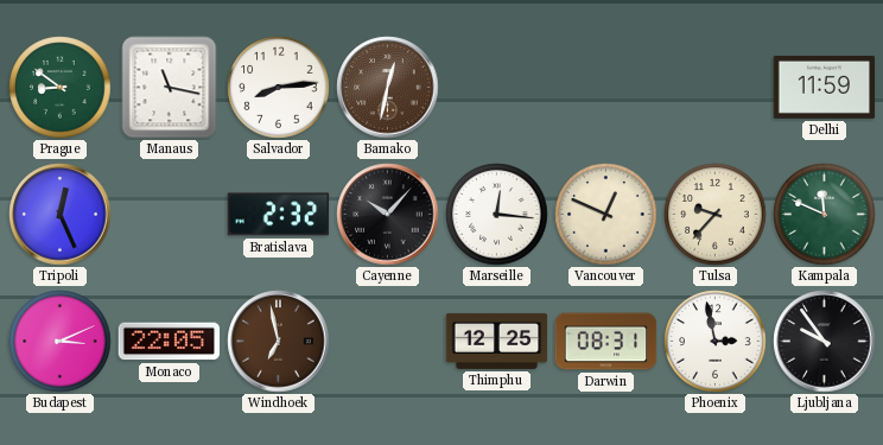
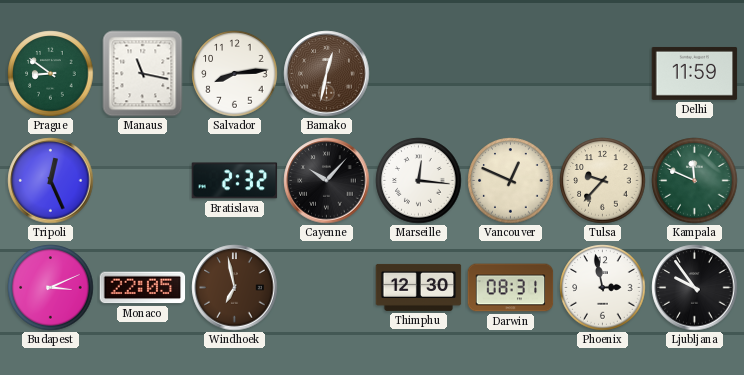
Thimphu: 12:25 -> 12:30
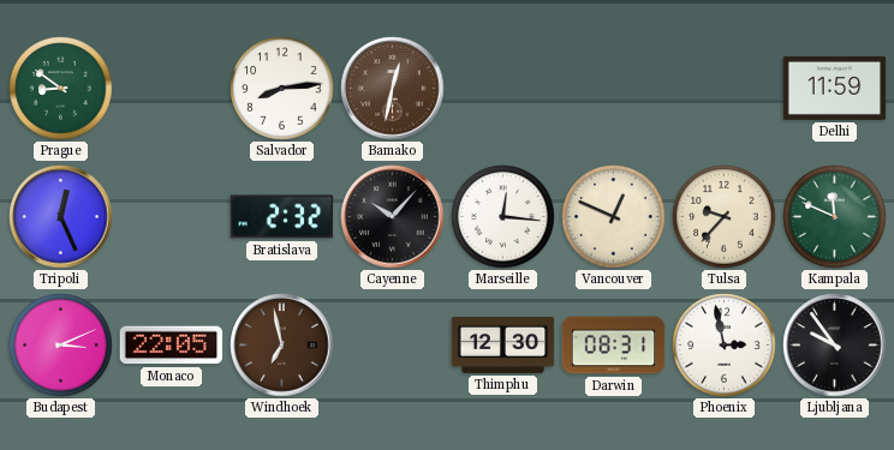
Manaus: 11:17 -> none
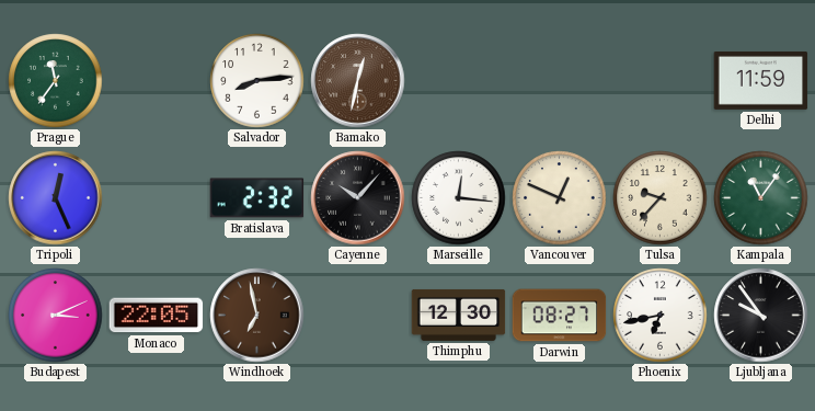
Prague: 8:51 -> 11:36
Kampala: 11:49 -> 11:06
Darwin: 08:31 -> 08:27
Phoenix: 2:58 -> 6:43
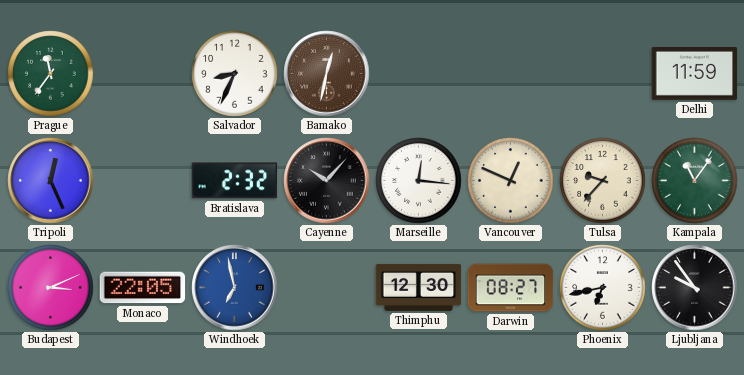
Salvador: 8:14 -> 8:34
Windhoek dial: brown -> blue
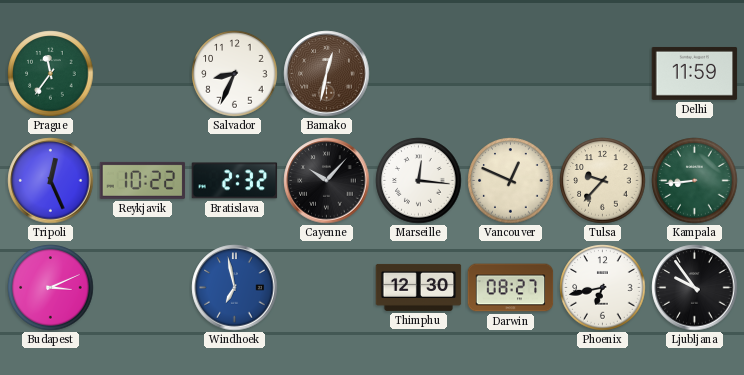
Reykjavik: none -> 10:22
Kampala: 11:06 -> 8:44
Monaco: 22:05 -> none
